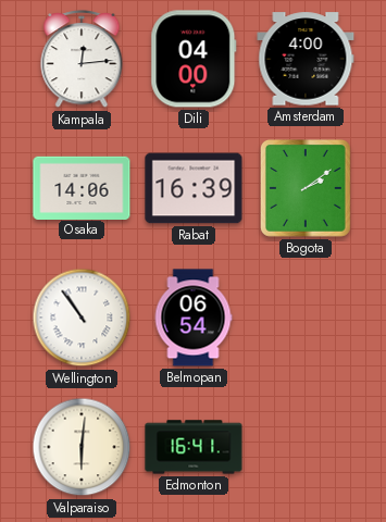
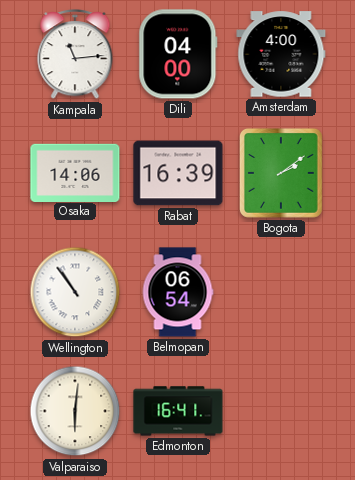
Kampala: 12:14 -> 11:14
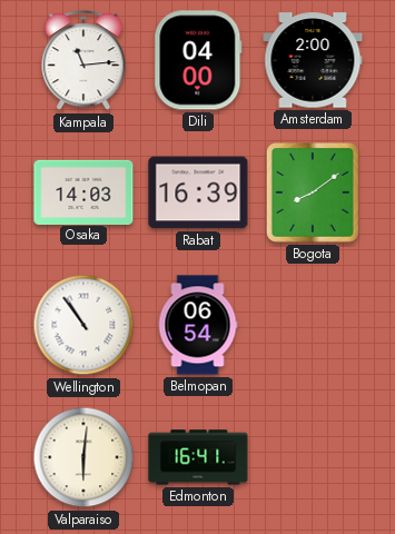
Amsterdam: 4:00 -> 2:00
Osaka: 14:06 -> 14:03
Bogota: 2:09 -> 8:09
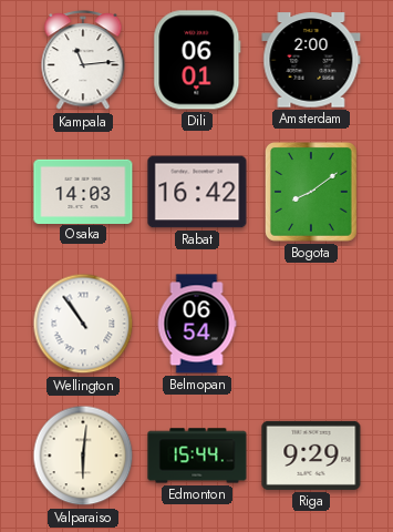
Dili: 04:00 -> 06:01
Rabat: 16:39 -> 16:42
Edmonton: 16:41 -> 15:44
Riga: none -> 9:29
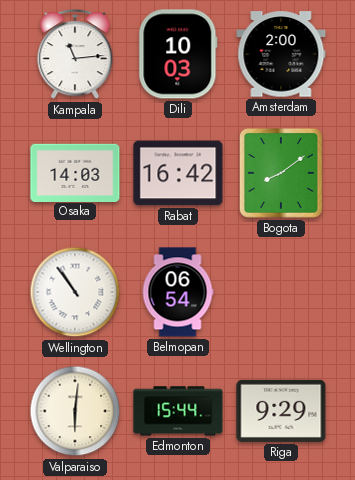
Dili: 06:01 -> 10:03
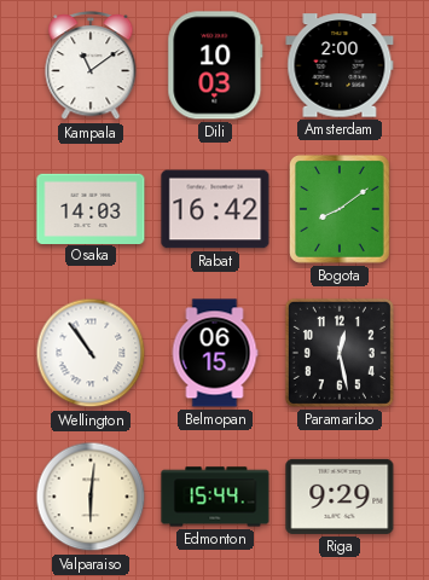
Kampala: 11:14 -> 11:09
Belmopan: 06:54 -> 06:15
Paramaribo: none -> 12:28
